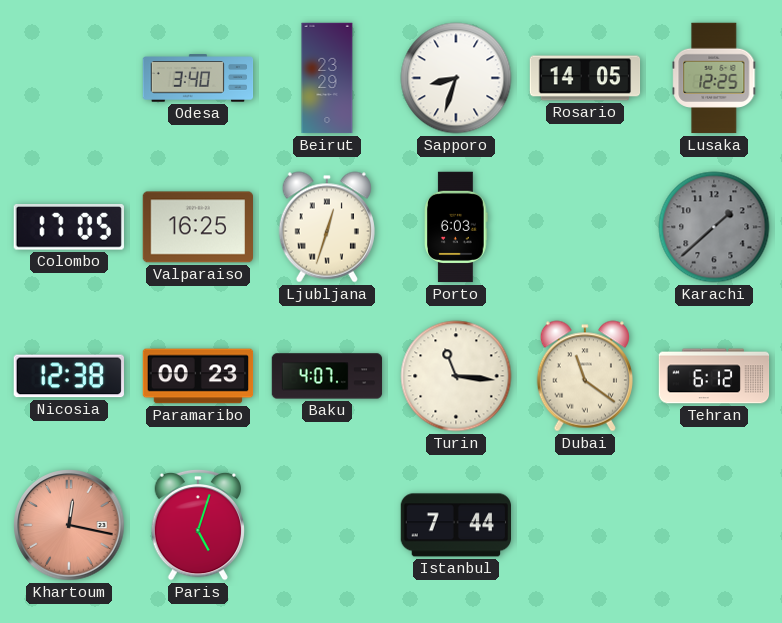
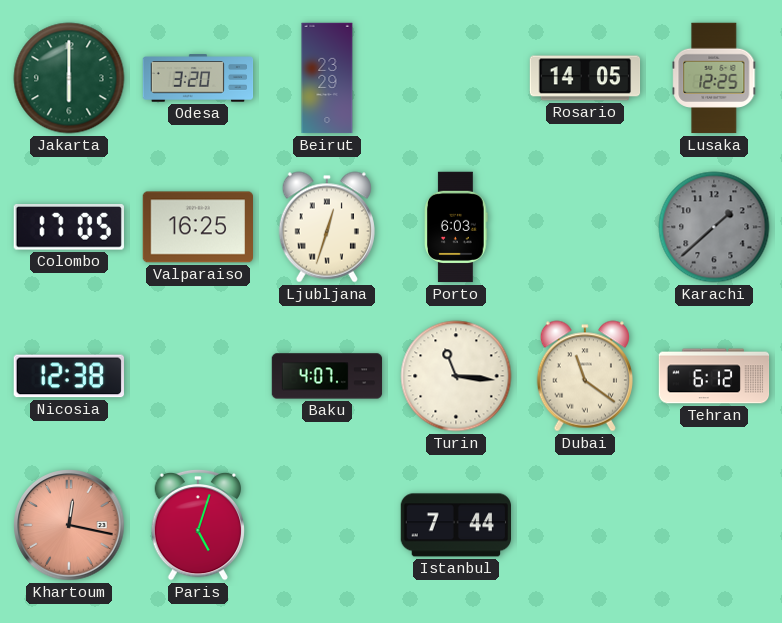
Jakarta: none -> 6:00
Odesa: 3:40 -> 3:20
Sapporo: 8:33 -> none
Paramaribo: 00:23 -> none
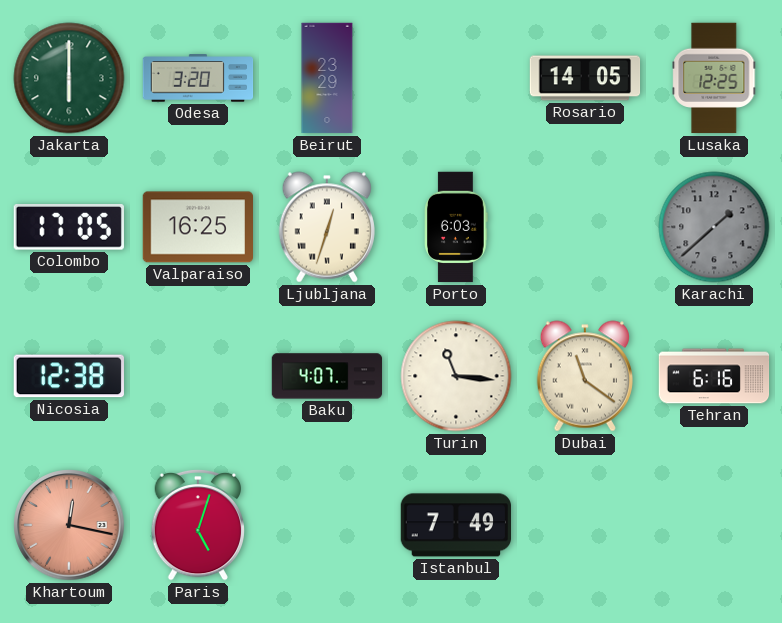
Tehran: 6:12 -> 6:16
Istanbul: 7:44 -> 7:49
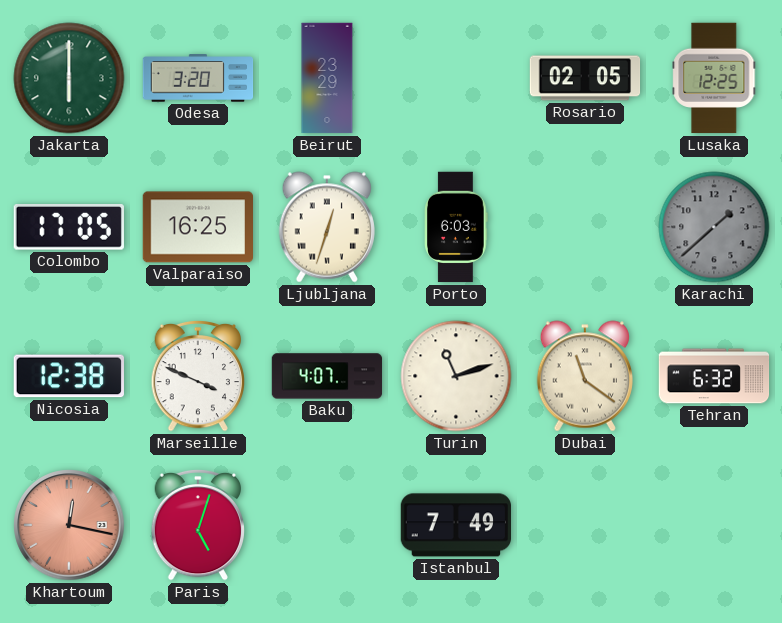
Rosario: 14:05 -> 02:05
Marseille: none -> 3:49
Turin: 11:16 -> 11:12
Tehran: 6:16 -> 6:32
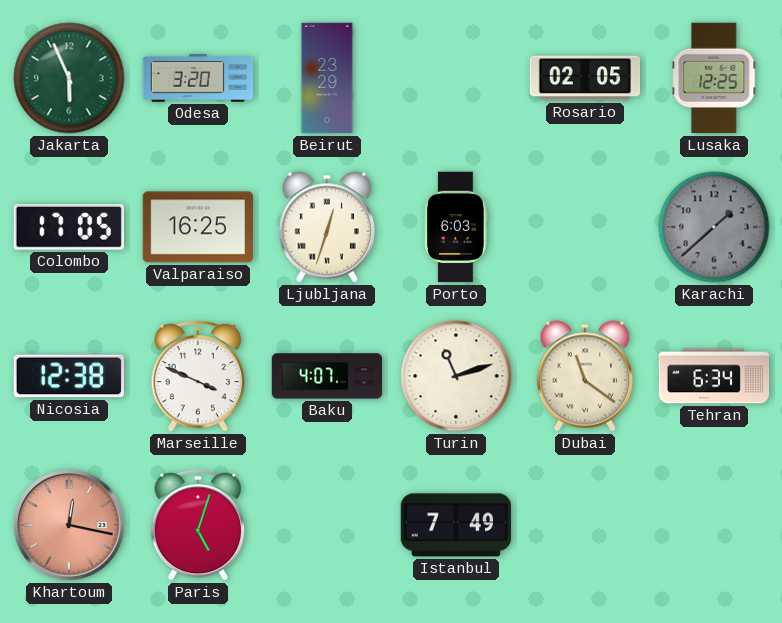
Jakarta: 6:00 -> 5:56
Tehran: 6:32 -> 6:34
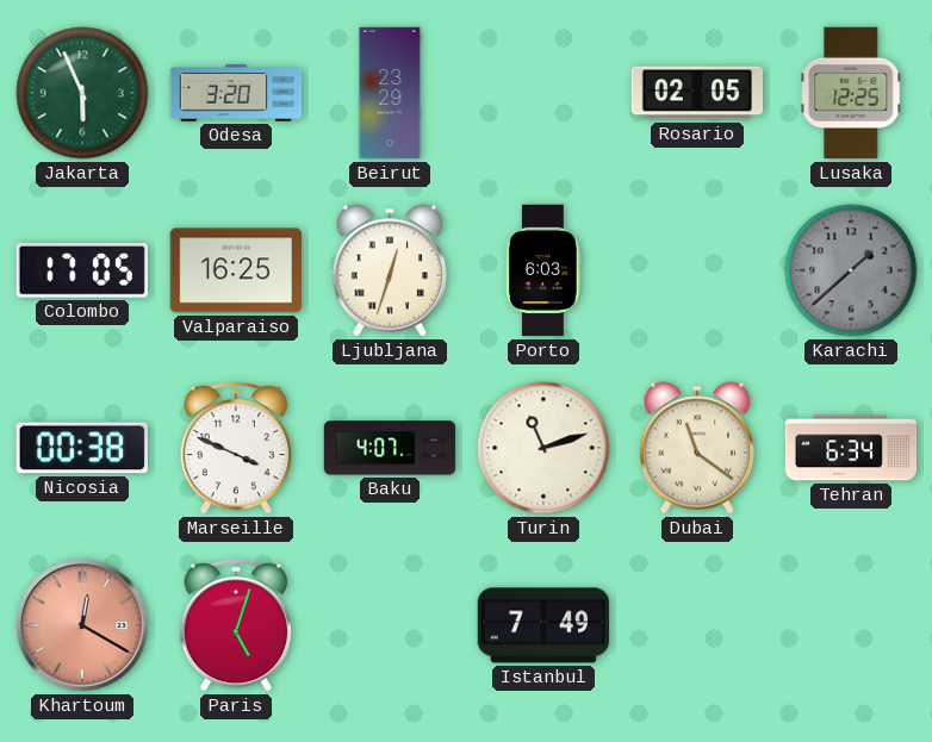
Nicosia: 12:38 -> 00:38
Khartoum: 12:17 -> 12:20
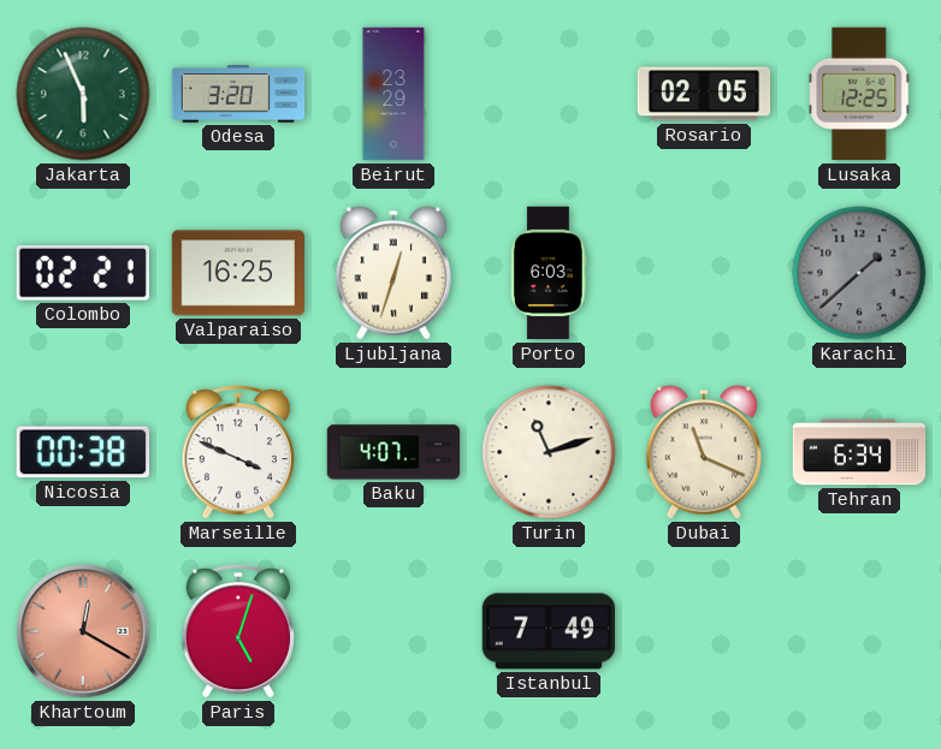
Colombo: 17:05 -> 02:21
Dubai: 11:21 -> 11:19
